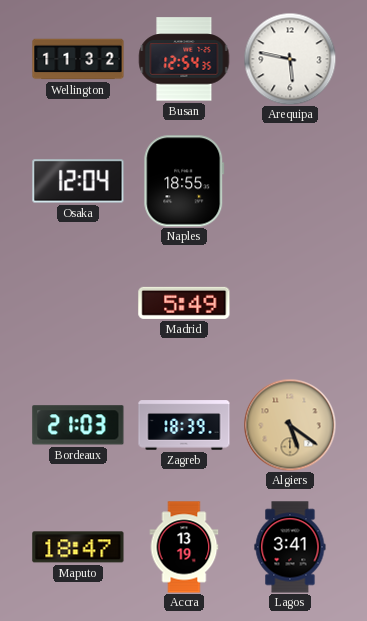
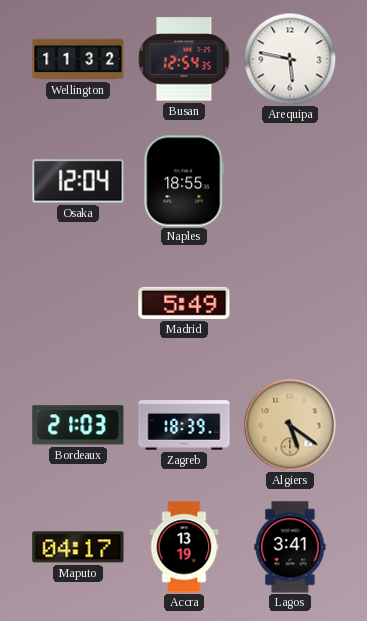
Maputo: 18:47 -> 04:17
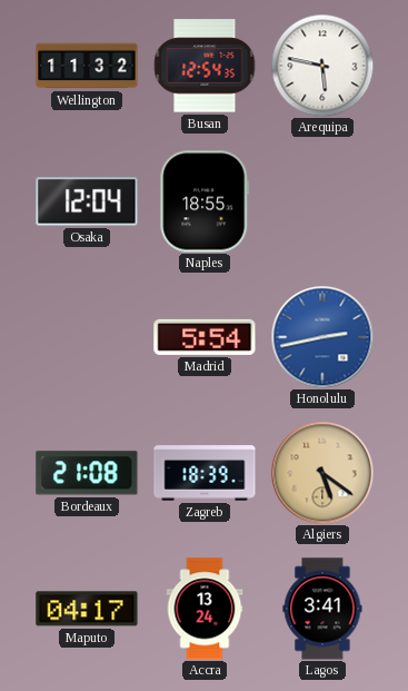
Madrid: 5:49 -> 5:54
Honolulu: none -> 2:43
Bordeaux: 21:03 -> 21:08
Accra: 13:19 -> 13:24
